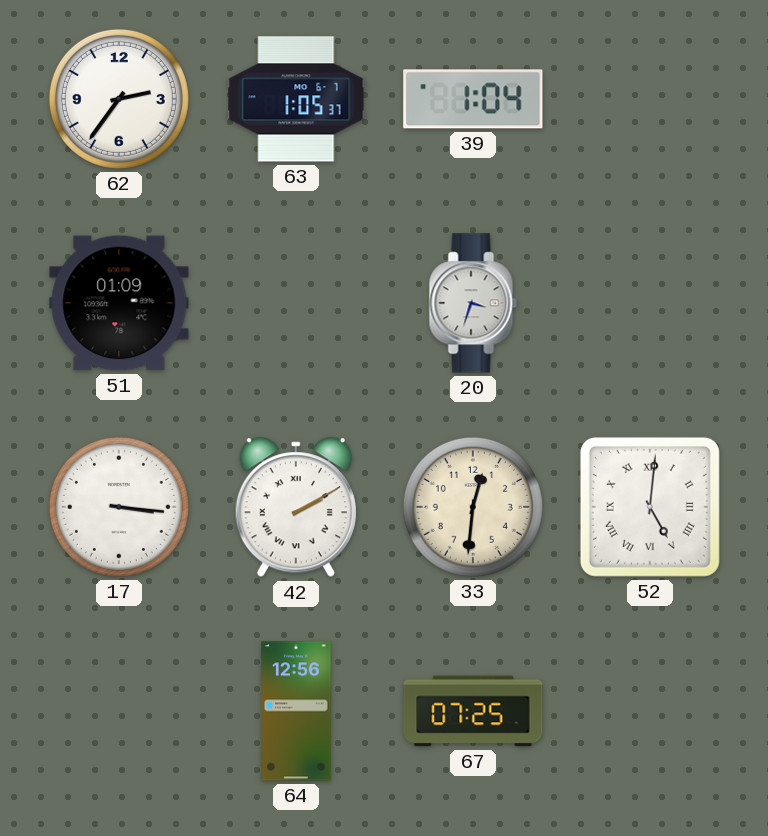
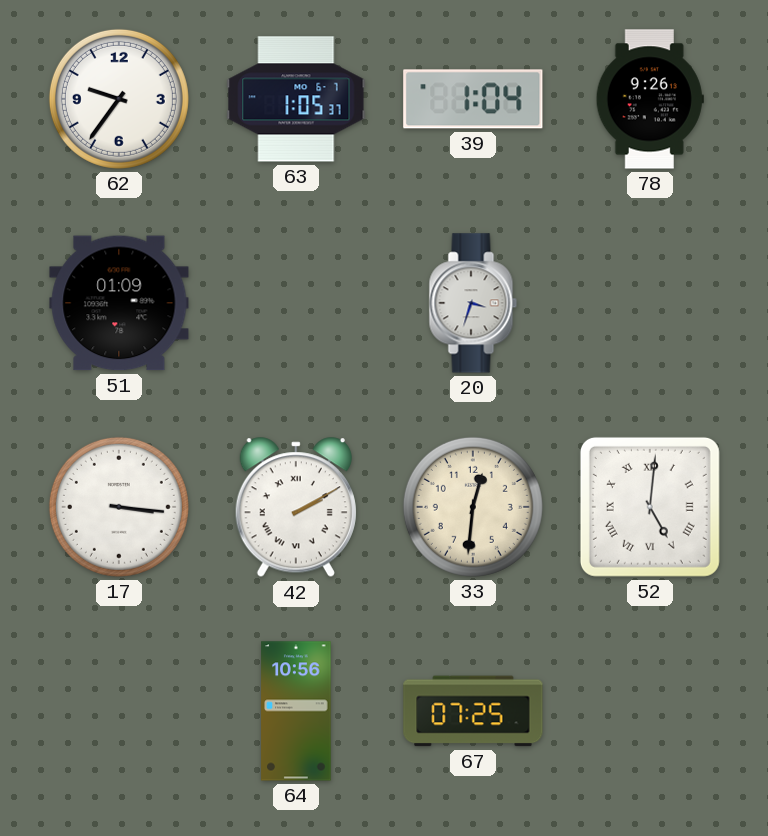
62: 2:36 -> 9:36
78: none -> 9:26
64: 12:56 -> 10:56
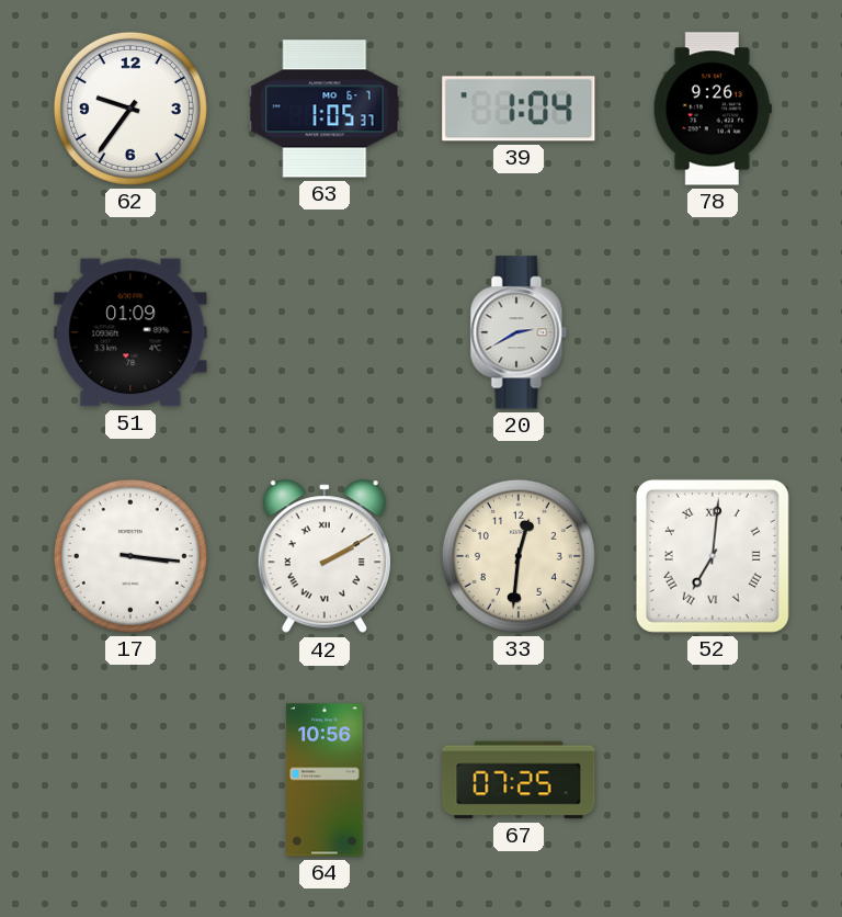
20: 3:33 -> 2:40
52: 5:01 -> 7:01
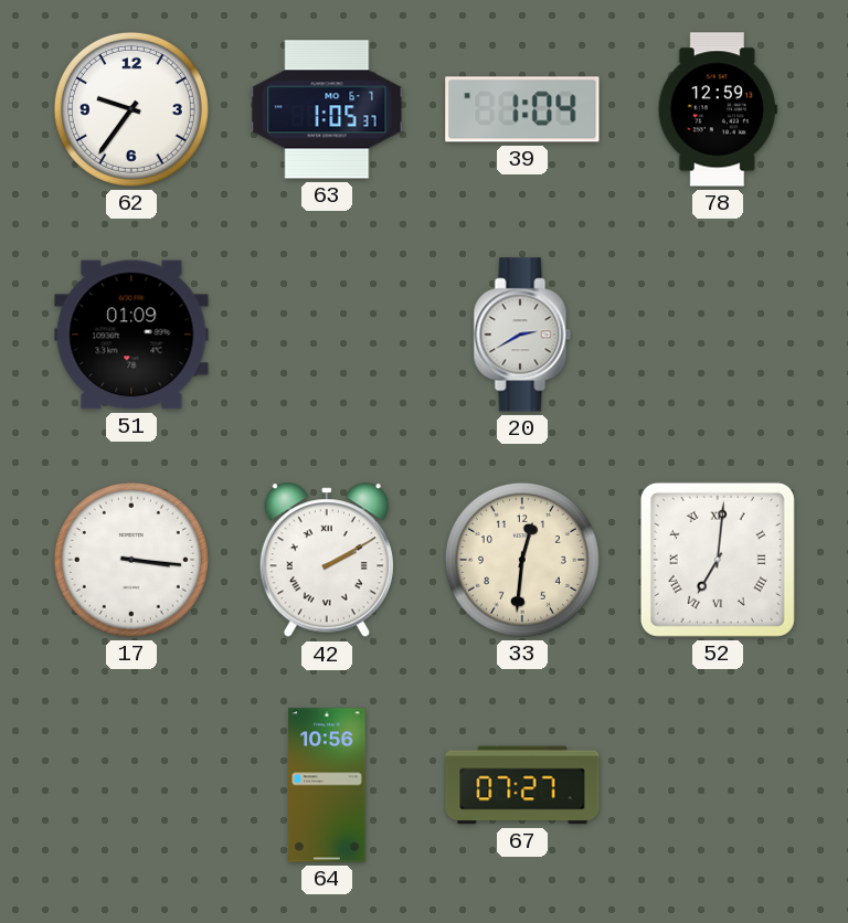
78: 9:26 -> 12:59
67: 07:25 -> 07:27
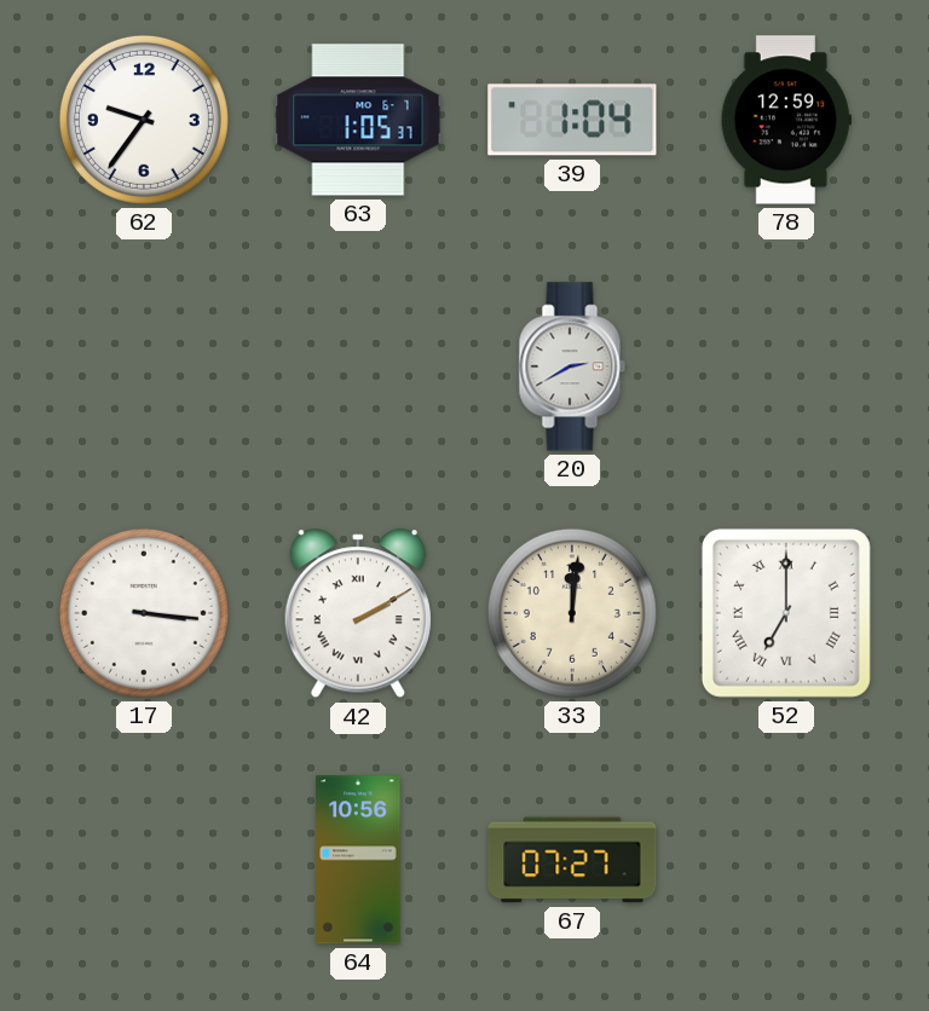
51: 01:09 -> none
33: 12:31 -> 12:01
52: 7:01 -> 7:00
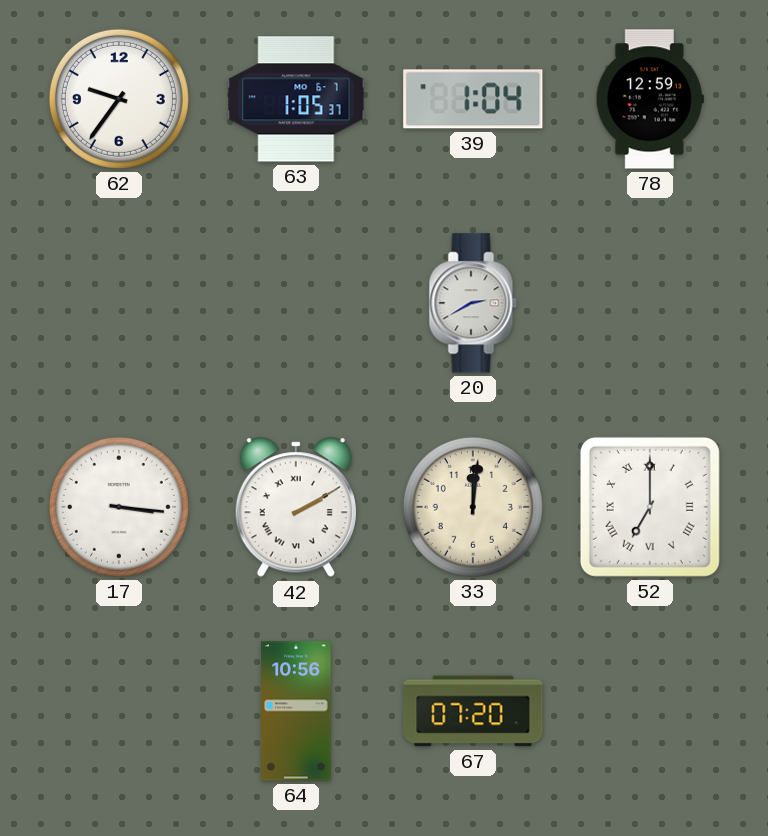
67: 07:27 -> 07:20
